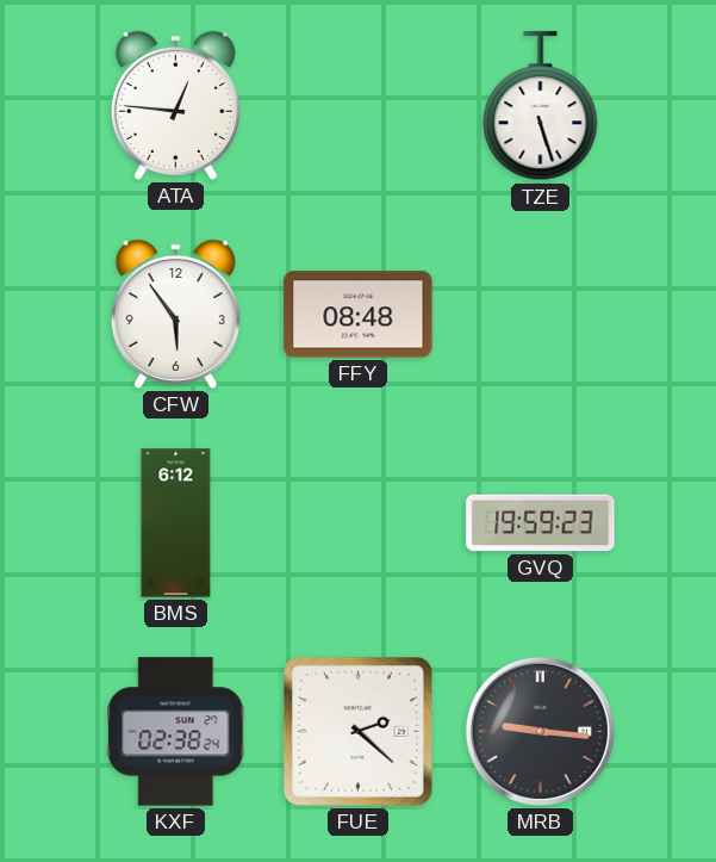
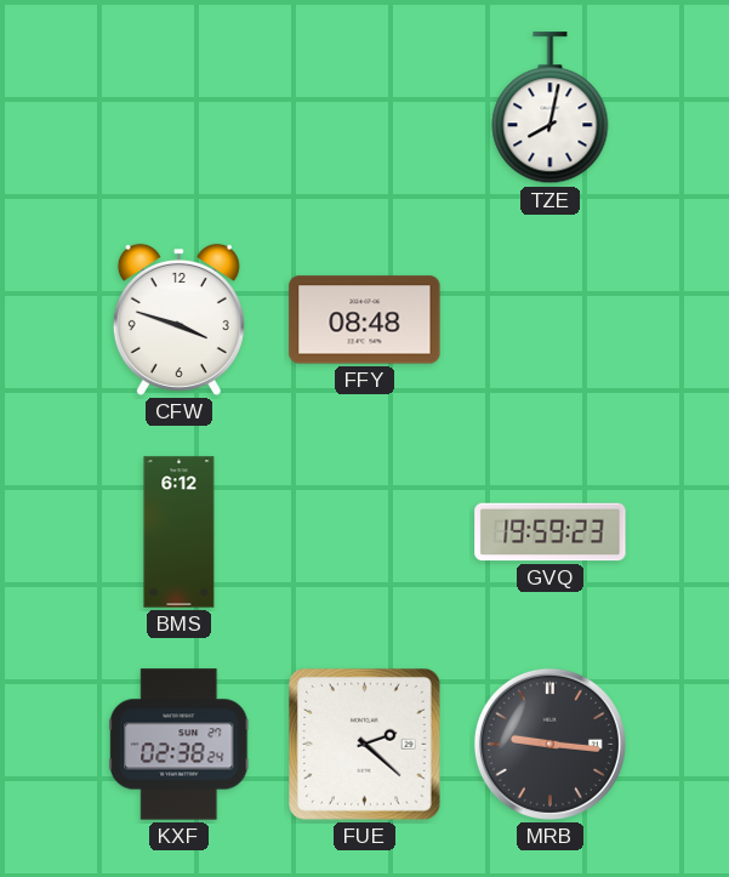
ATA: 12:46 -> none
TZE: 5:27 -> 8:02
CFW: 5:54 -> 3:48
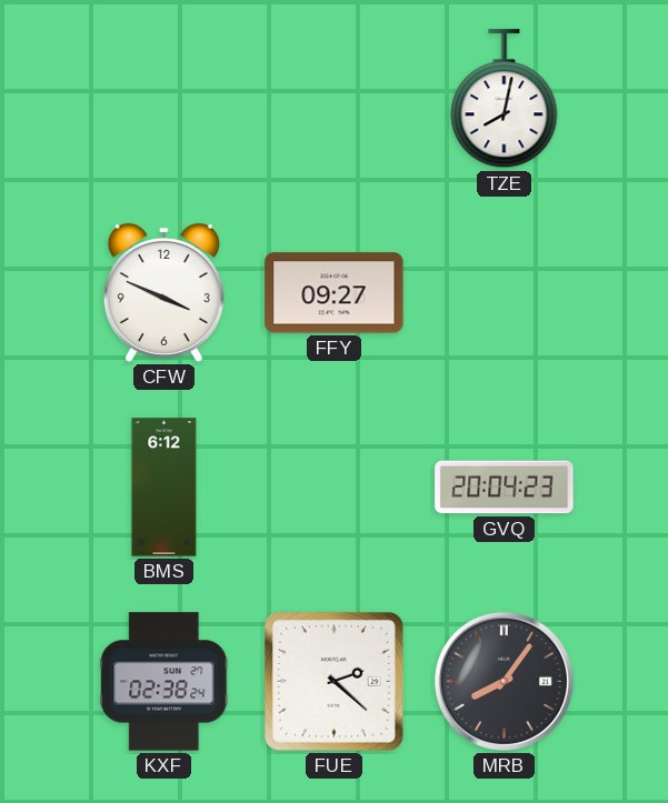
CFW: 3:48 -> 3:49
FFY: 08:48 -> 09:27
GVQ: 19:59 -> 20:04
MRB: 9:16 -> 8:06
